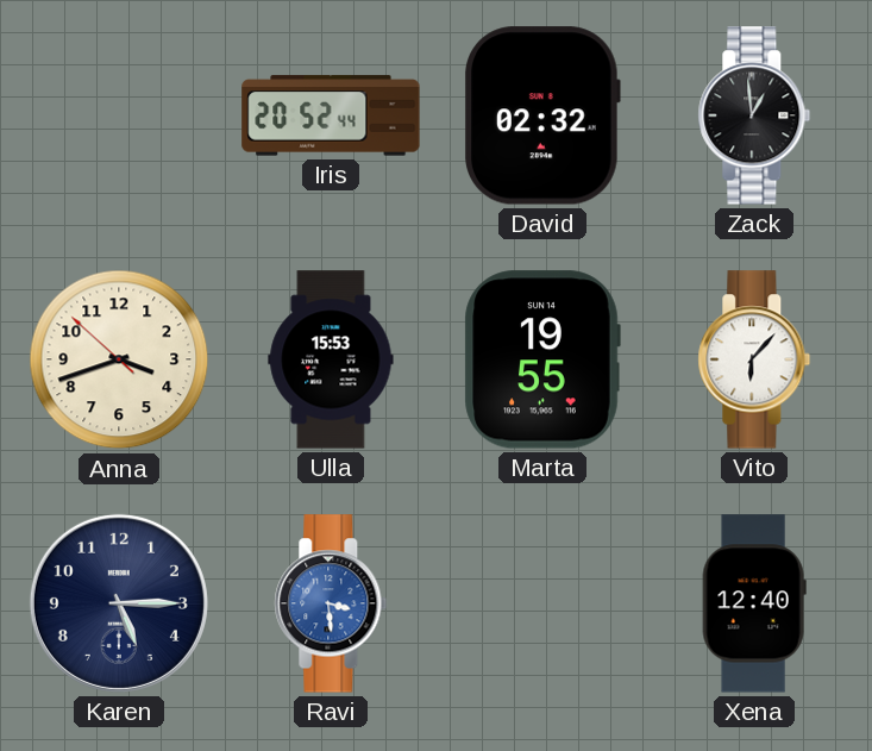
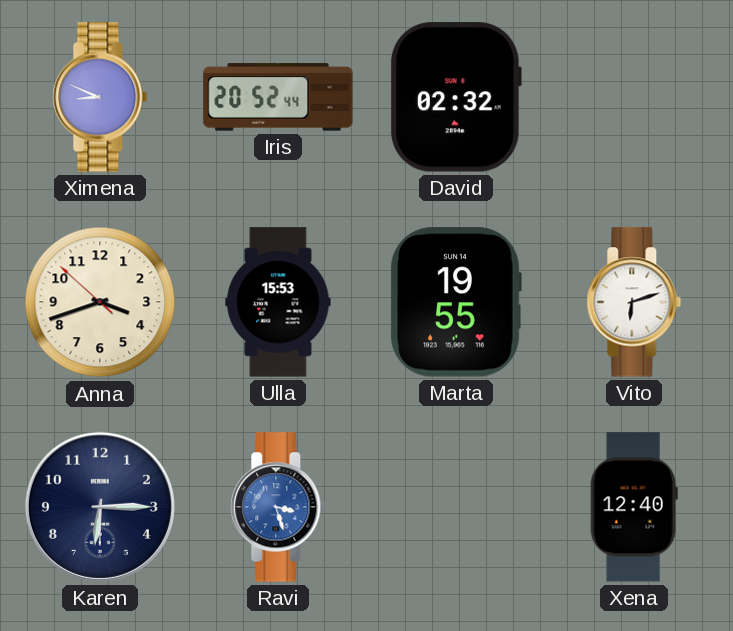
Ximena: none -> 8:49
Zack: 12:59 -> none
Vito: 6:07 -> 6:12
Karen: 5:15 -> 6:15
Ravi: 3:29 -> 3:27
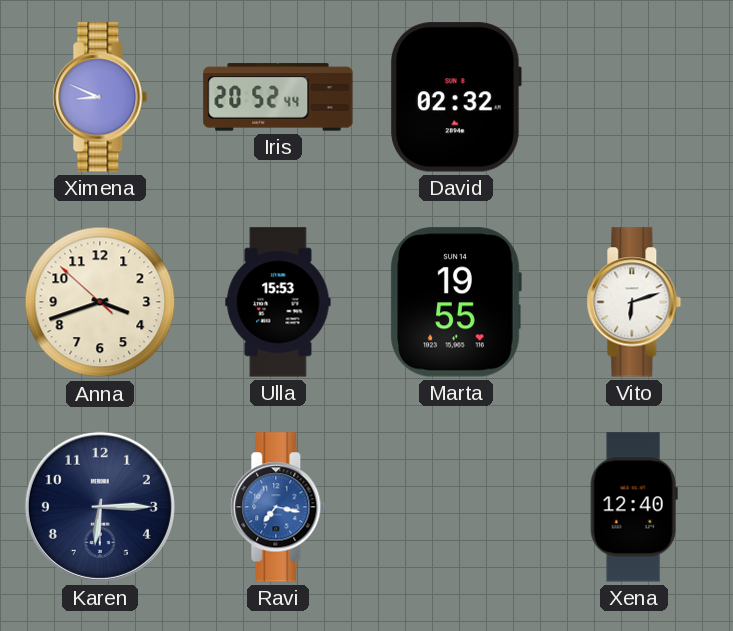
Ravi: 3:27 -> 7:17
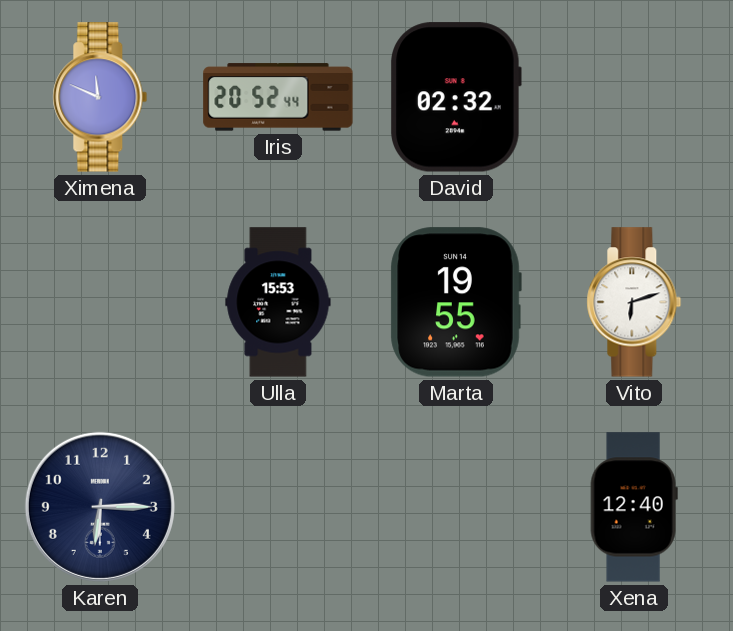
Ximena: 8:49 -> 11:49
Anna: 3:41 -> none
Ravi: 7:17 -> none
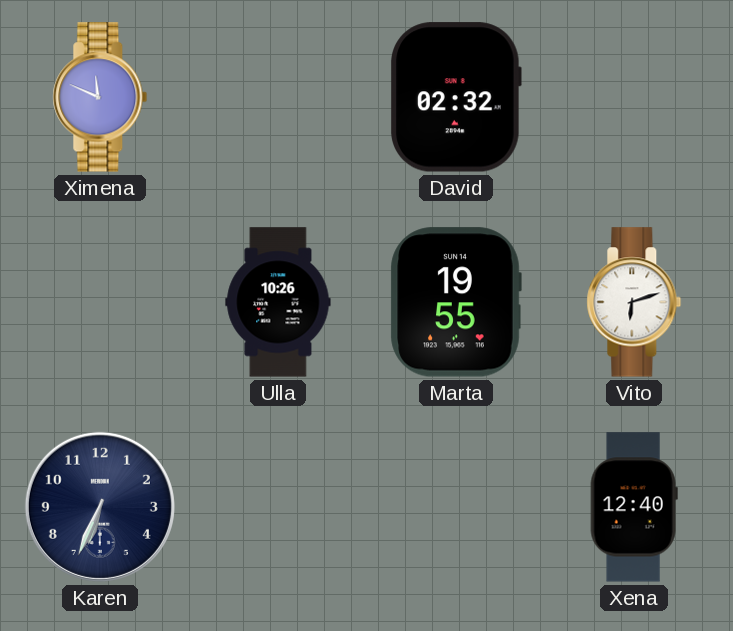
Iris: 20:52 -> none
Ulla: 15:53 -> 10:26
Karen: 6:15 -> 6:34
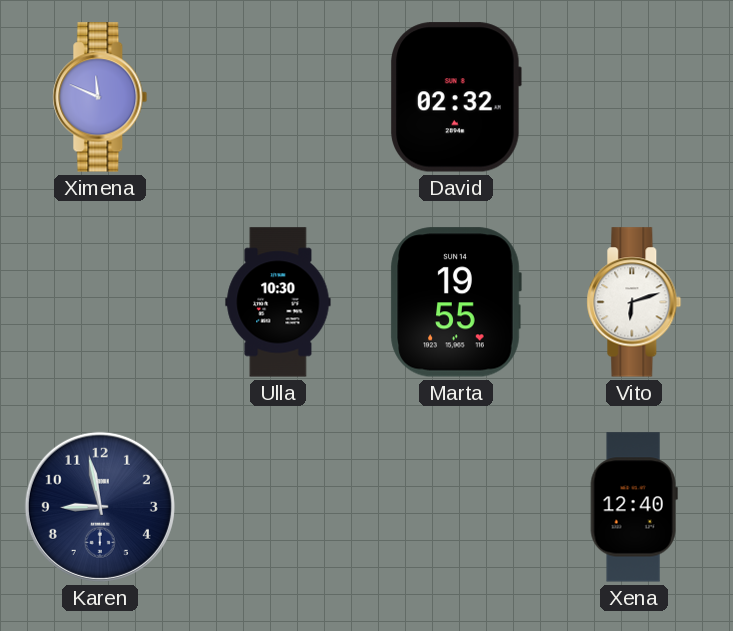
Ulla: 10:26 -> 10:30
Karen: 6:34 -> 8:58
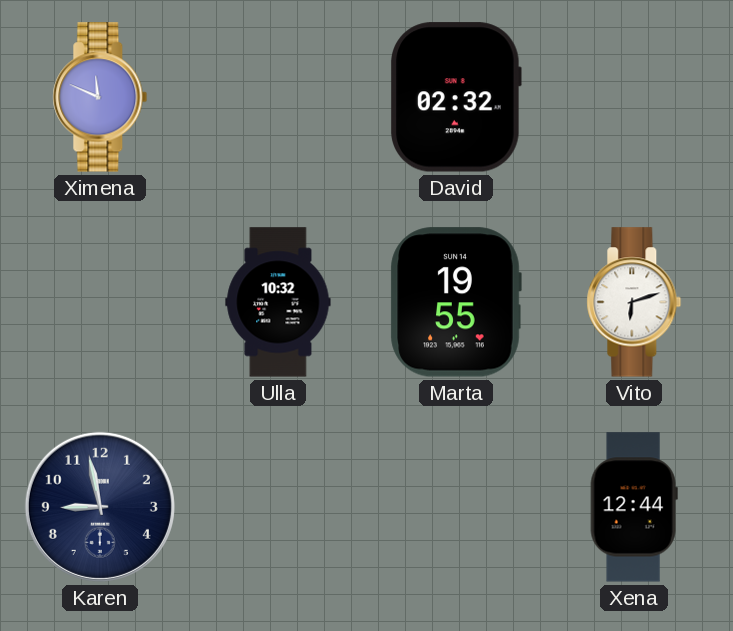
Ulla: 10:30 -> 10:32
Xena: 12:40 -> 12:44
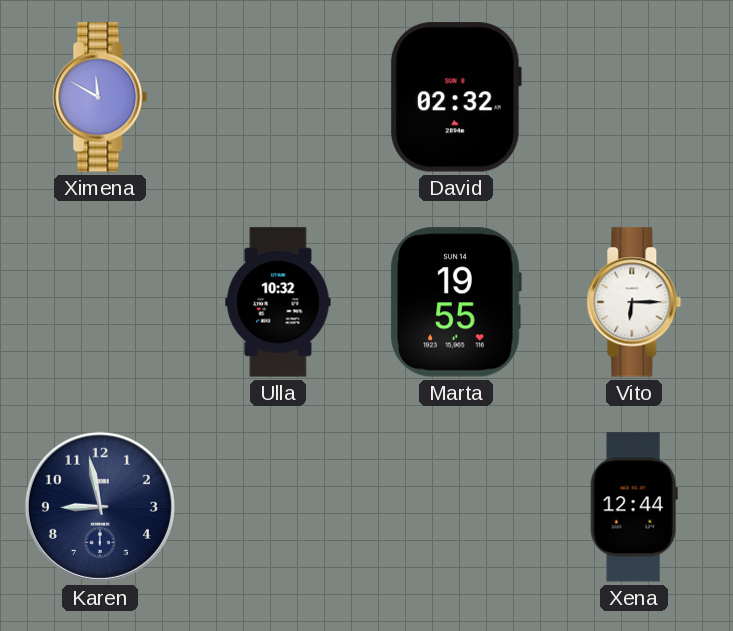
Ximena: 11:49 -> 11:50
Vito: 6:12 -> 6:15
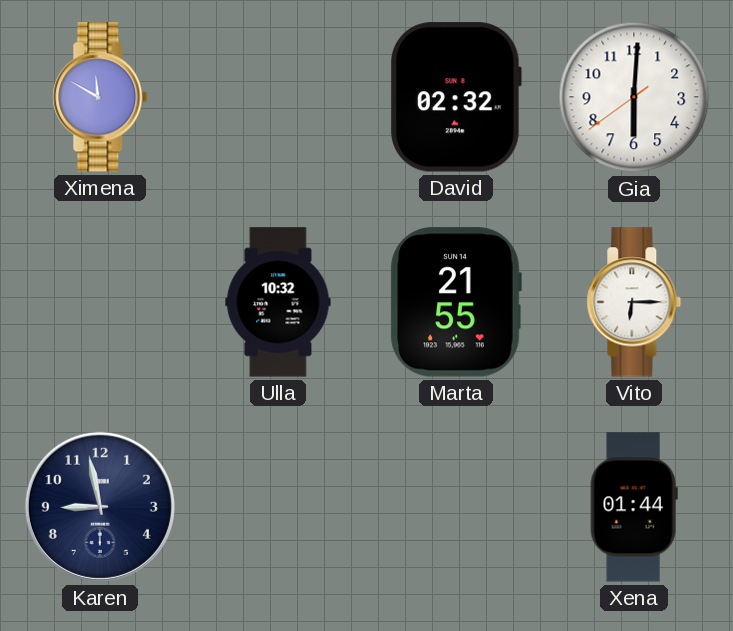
Gia: none -> 6:00
Marta: 19:55 -> 21:55
Xena: 12:44 -> 01:44
